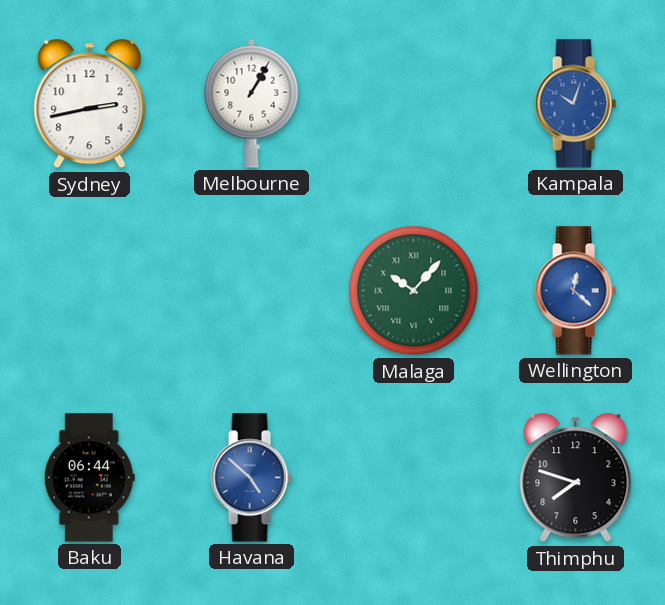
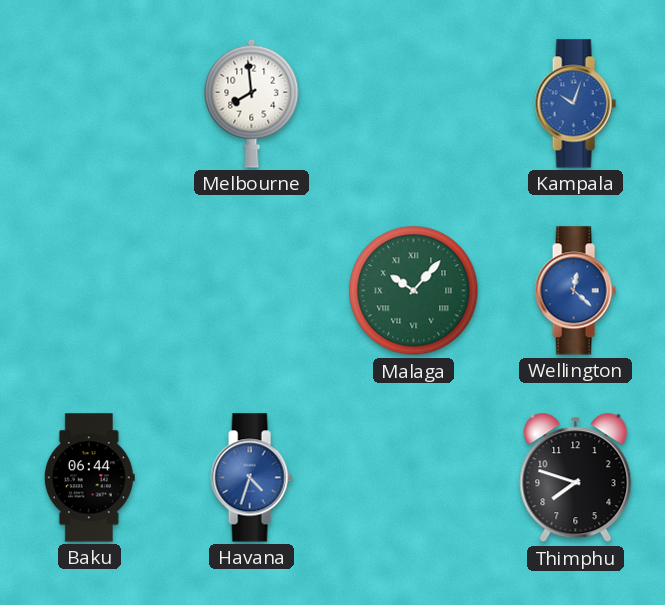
Sydney: 2:43 -> none
Melbourne: 1:05 -> 7:59
Havana: 4:52 -> 4:33
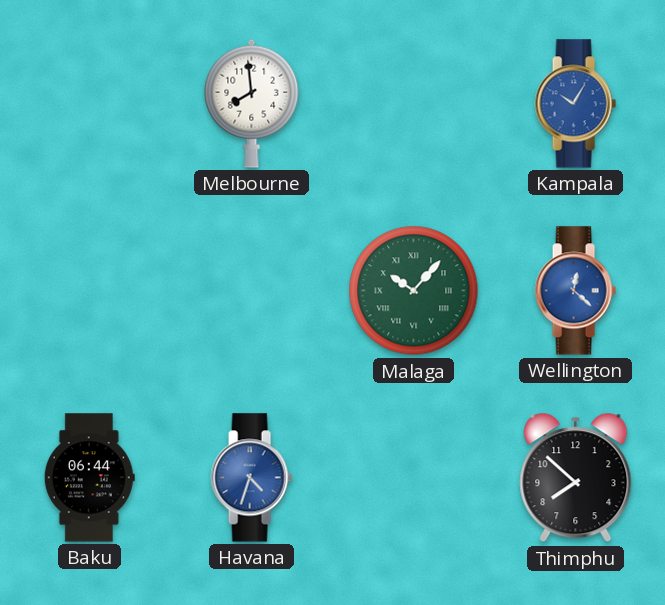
Kampala: 10:03 -> 10:05
Thimphu: 7:48 -> 7:52
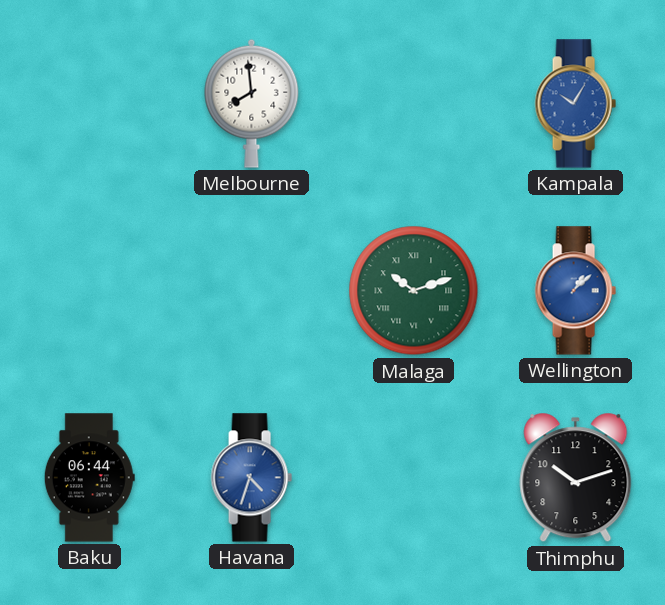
Malaga: 10:07 -> 10:12
Wellington: 12:22 -> 1:08
Thimphu: 7:52 -> 10:12
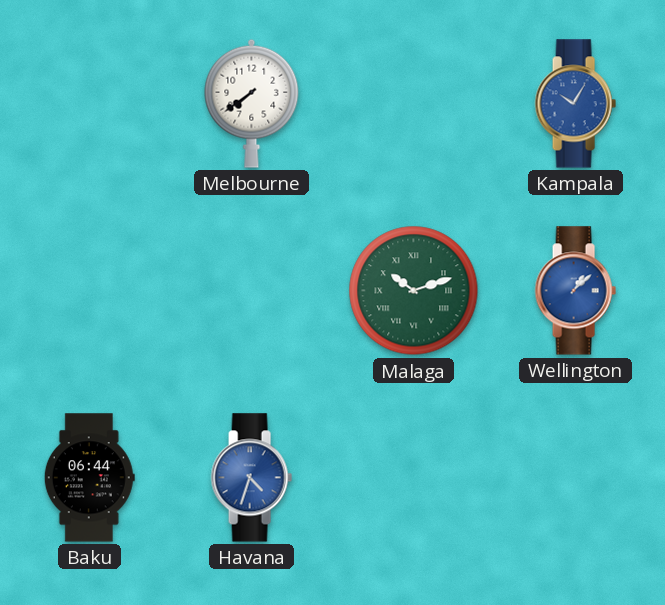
Melbourne: 7:59 -> 7:39
Thimphu: 10:12 -> none
